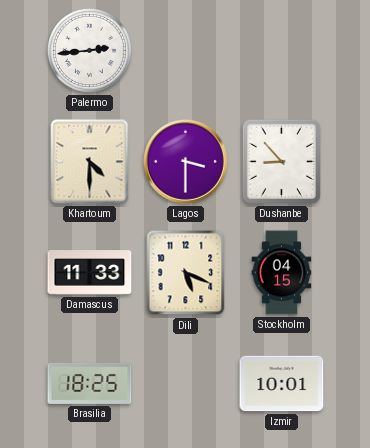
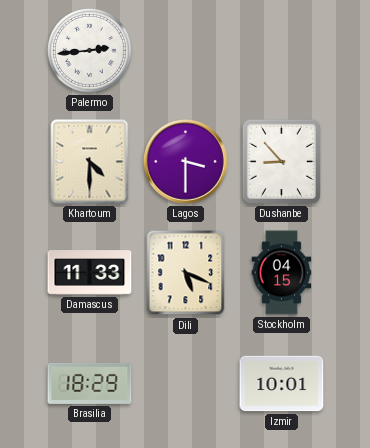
Brasilia: 18:25 -> 18:29
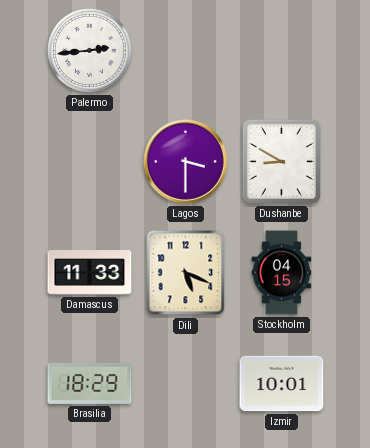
Khartoum: 4:30 -> none
Dushanbe: 8:53 -> 8:50
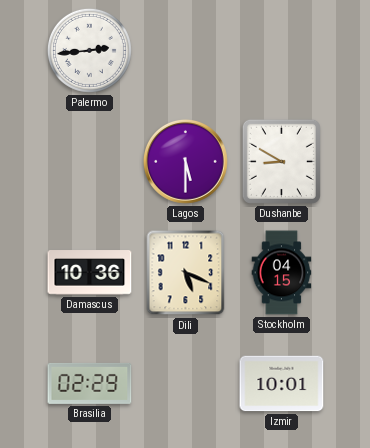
Lagos: 3:30 -> 5:30
Damascus: 11:33 -> 10:36
Brasilia: 18:29 -> 02:29
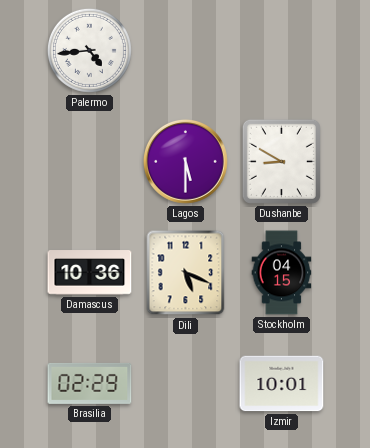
Palermo: 2:44 -> 4:44
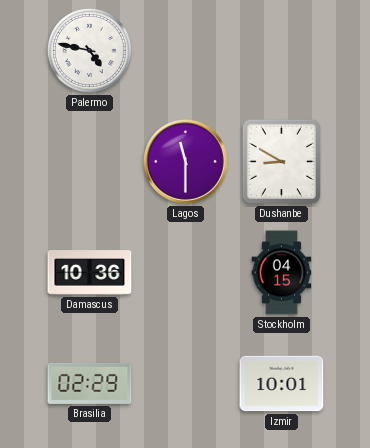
Palermo: 4:44 -> 4:47
Lagos: 5:30 -> 11:30
Dili: 5:19 -> none
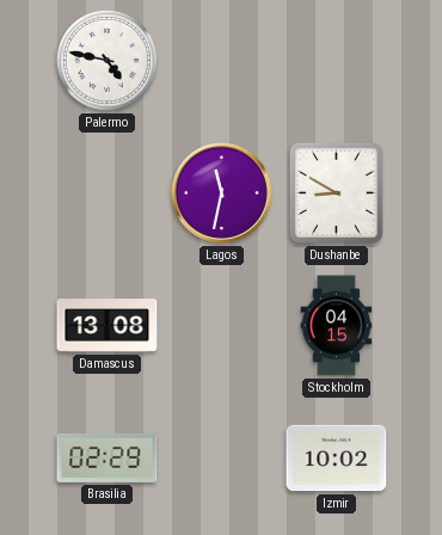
Lagos: 11:30 -> 11:32
Damascus: 10:36 -> 13:08
Izmir: 10:01 -> 10:02
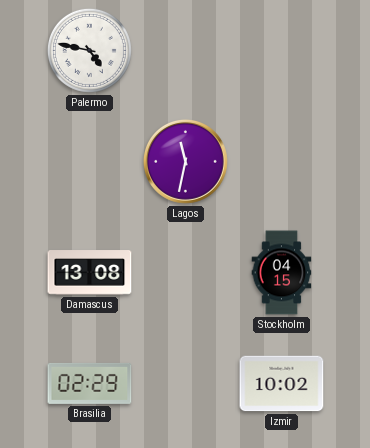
Dushanbe: 8:50 -> none
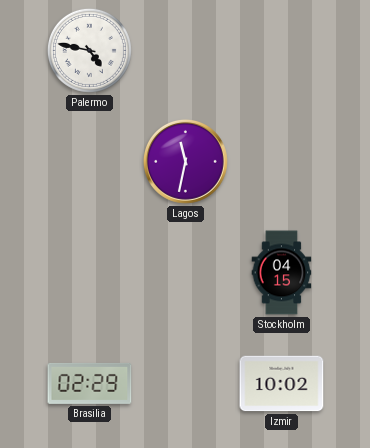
Damascus: 13:08 -> none
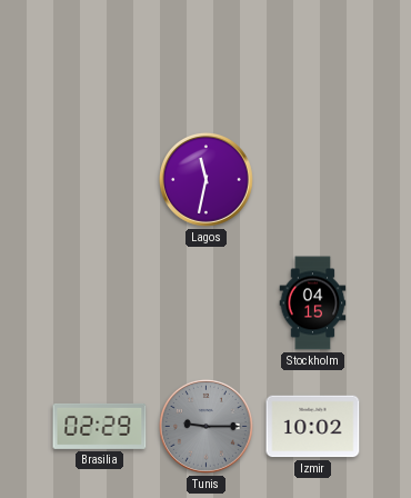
Palermo: 4:47 -> none
Tunis: none -> 9:15
